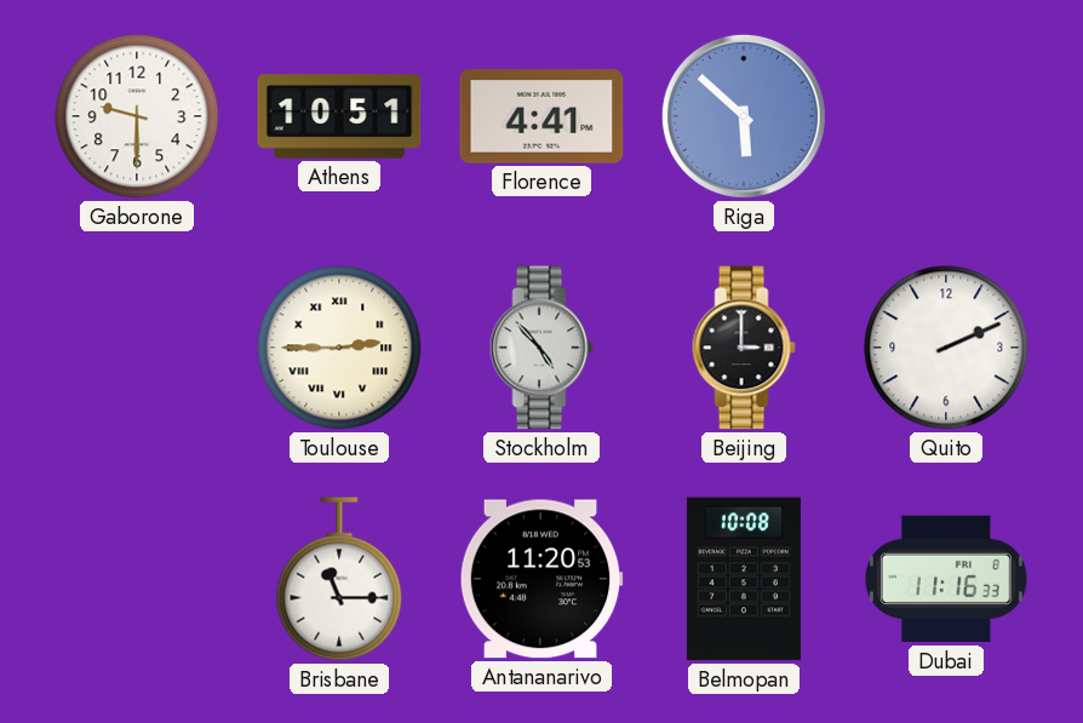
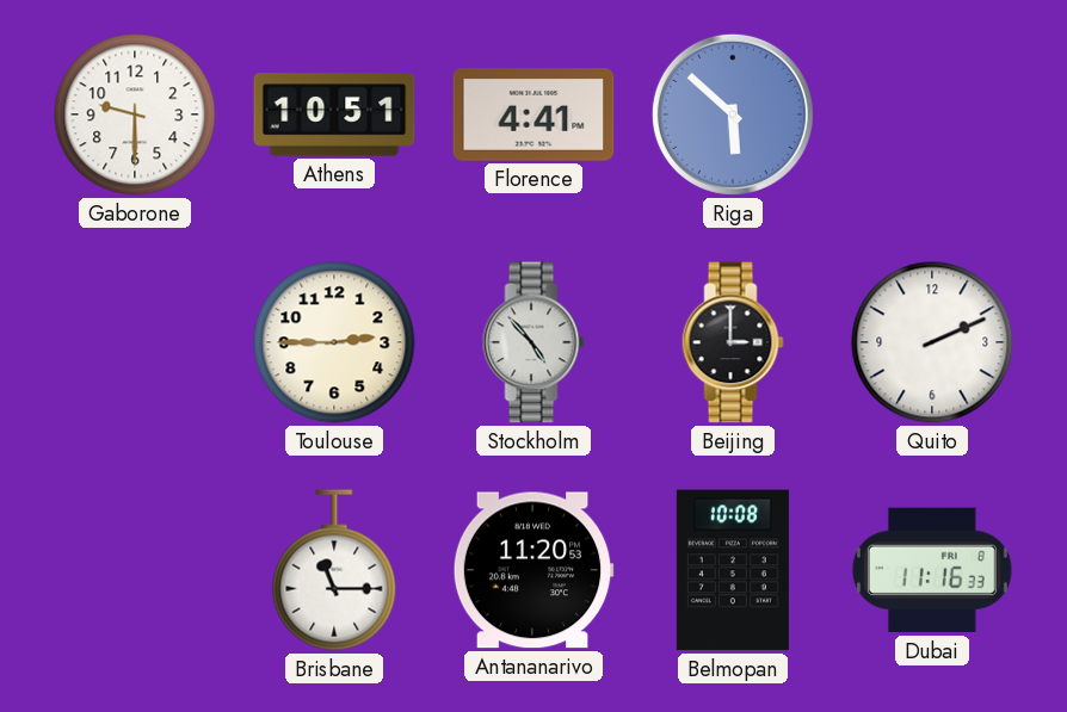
Toulouse numerals: Roman -> Arabic
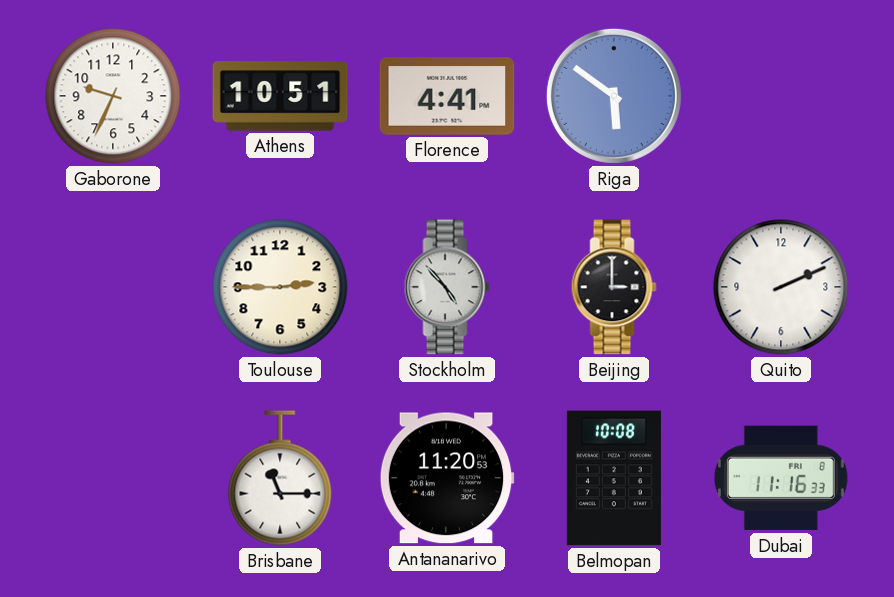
Gaborone: 9:30 -> 9:34
Riga: 5:52 -> 5:51
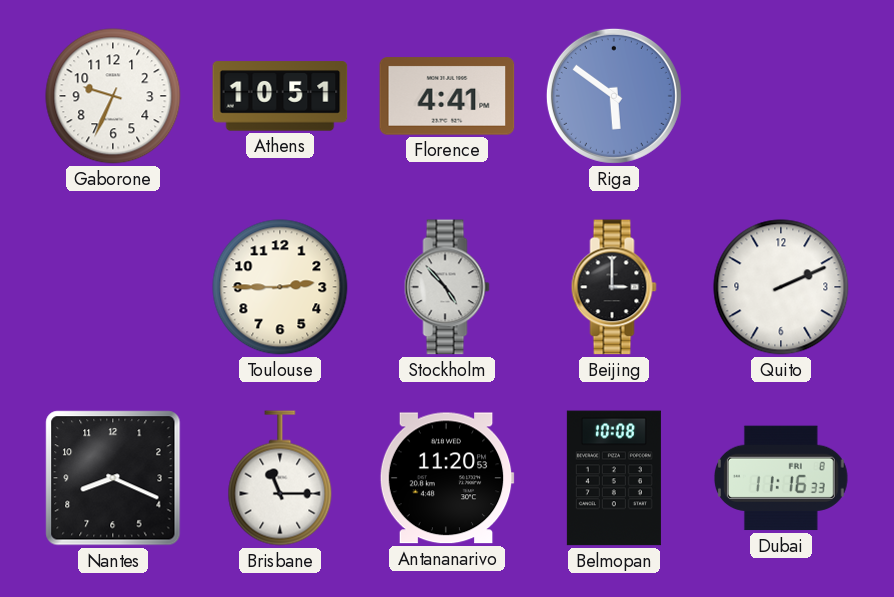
Nantes: none -> 8:19
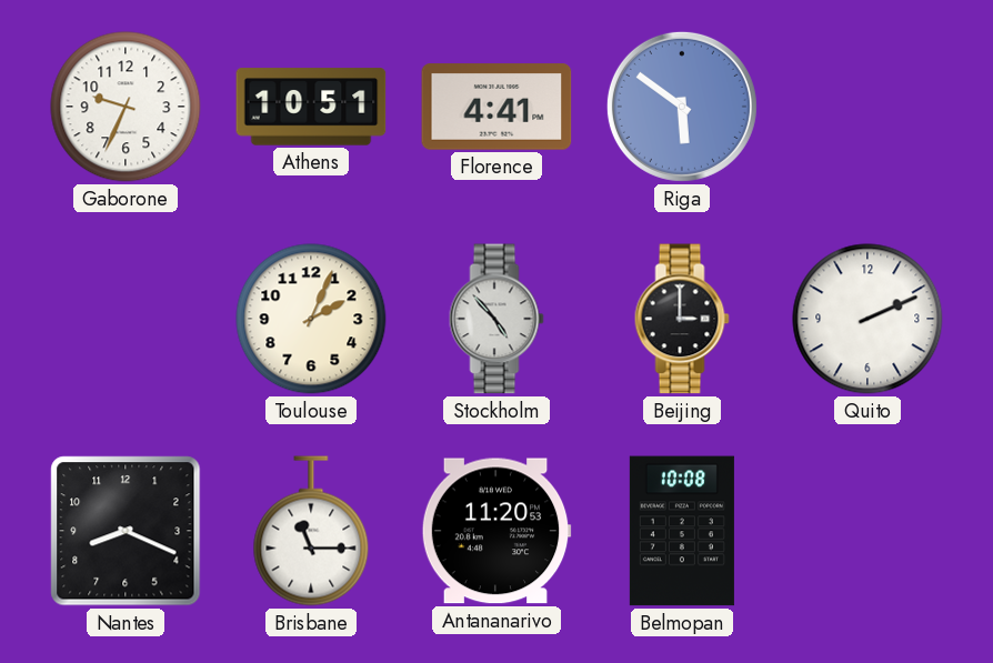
Toulouse: 2:45 -> 2:04
Dubai: 11:16 -> none
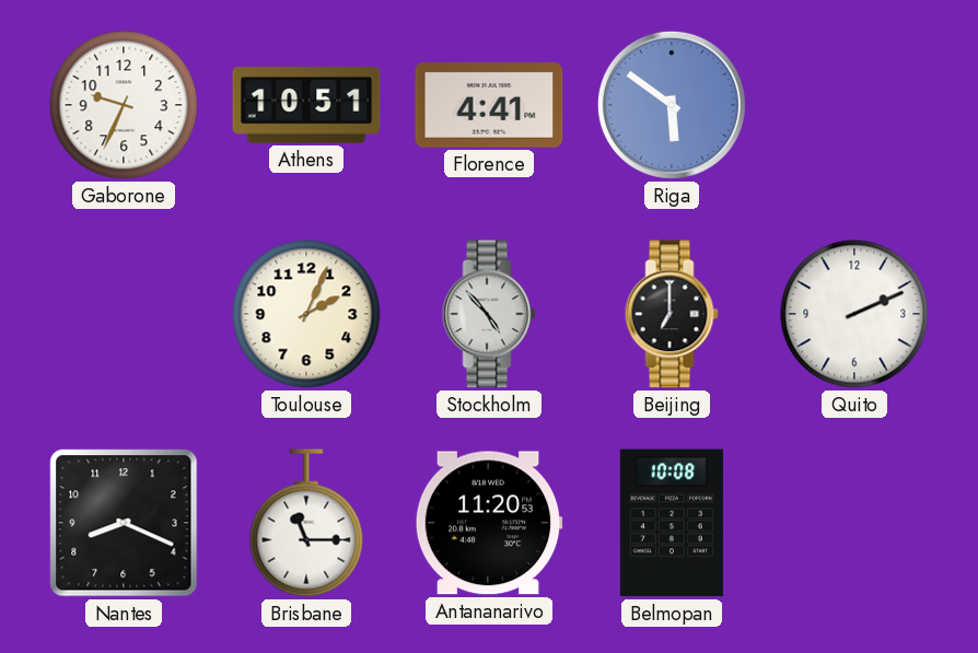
Beijing: 3:00 -> 7:00
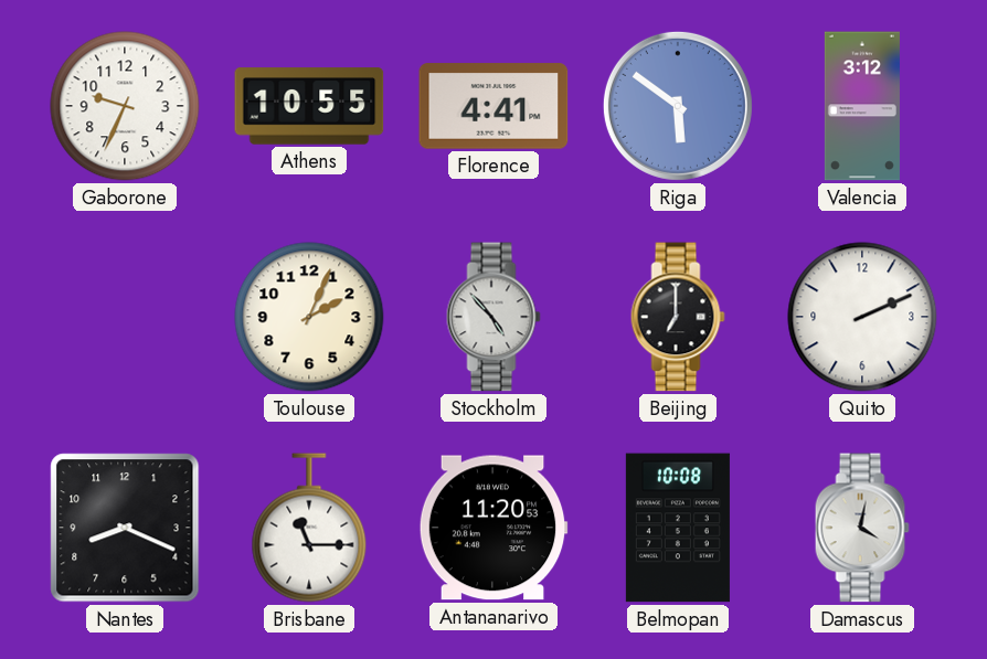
Athens: 10:51 -> 10:55
Valencia: none -> 3:12
Damascus: none -> 4:02
